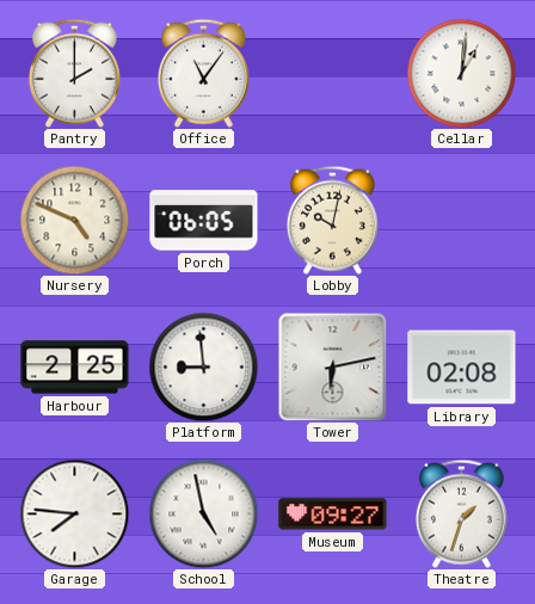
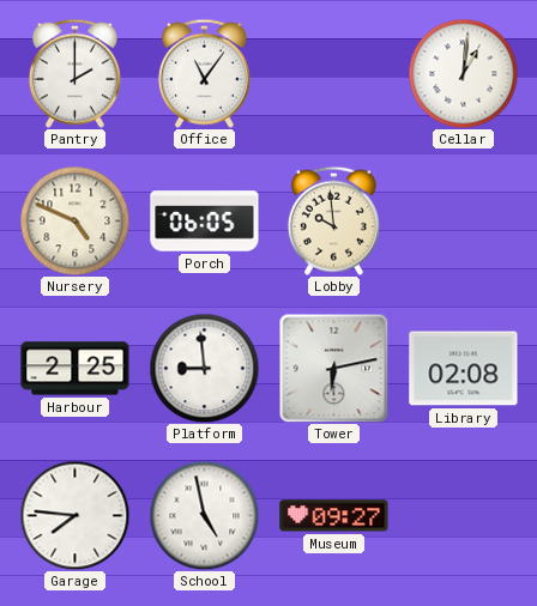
Lobby: 10:02 -> 9:59
Theatre: 1:33 -> none
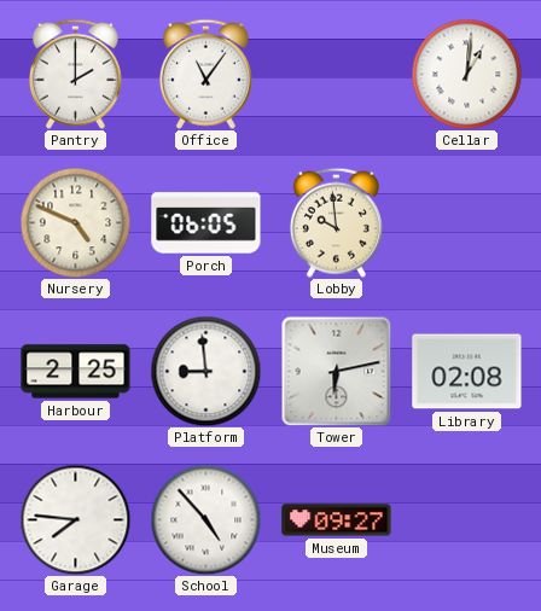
School: 4:58 -> 4:53
